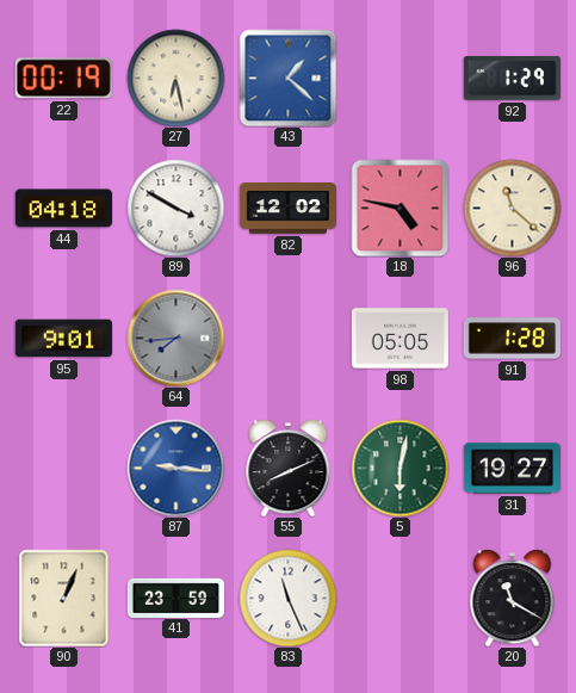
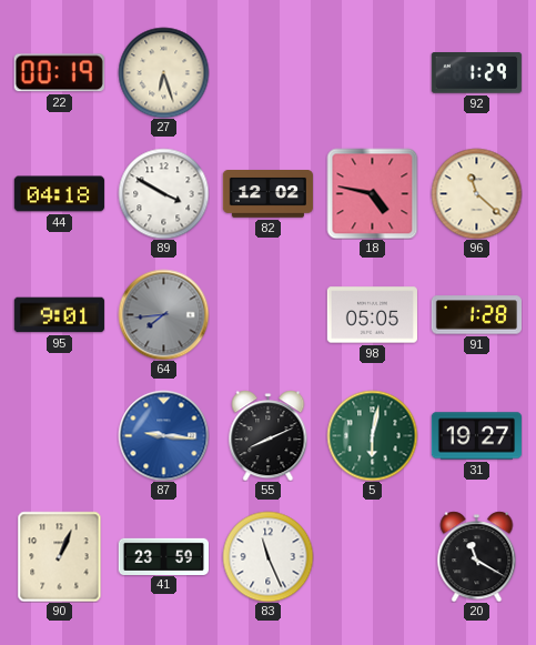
27: 6:28 -> 6:27
43: 1:22 -> none
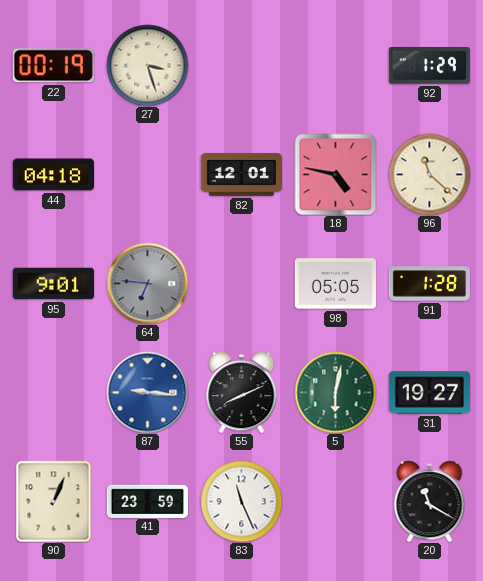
27: 6:27 -> 3:27
89: 3:50 -> none
82: 12:02 -> 12:01
64: 7:44 -> 6:46
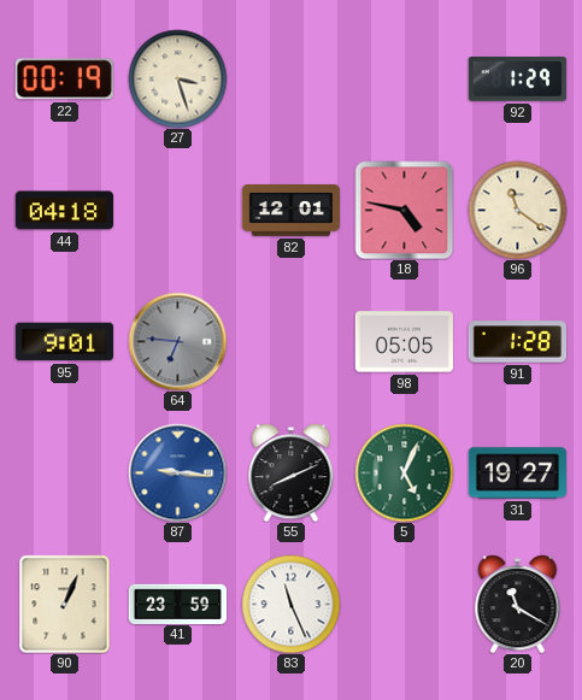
96: 11:22 -> 11:21
5: 6:02 -> 5:04
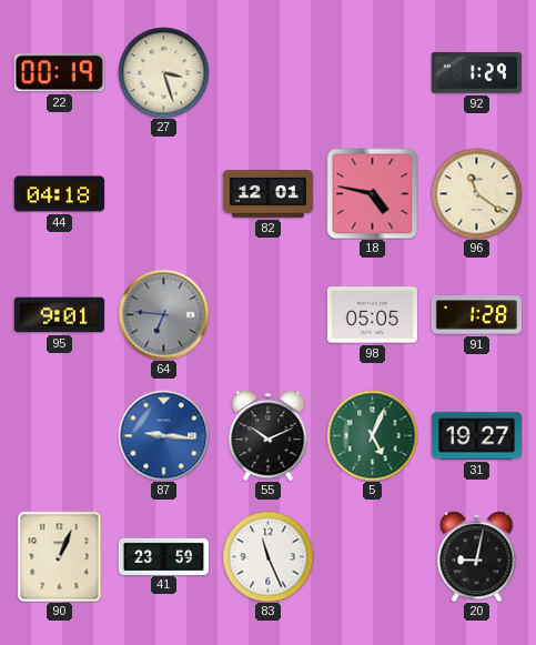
55: 8:11 -> 10:11
20: 11:20 -> 9:02
